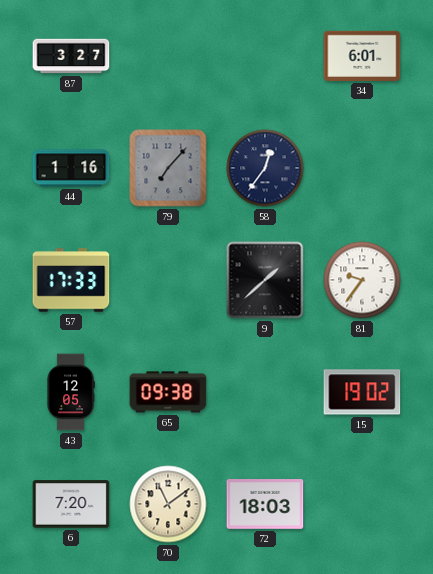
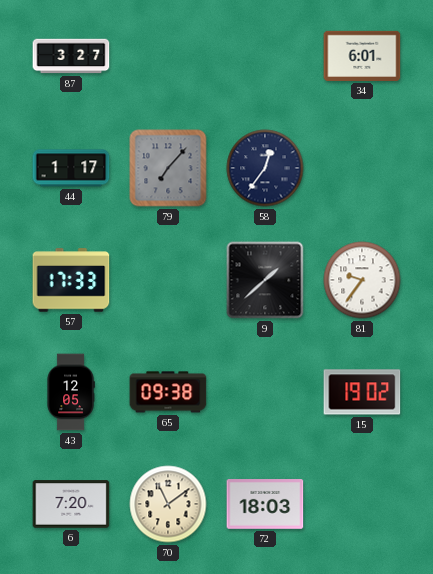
44: 1:16 -> 1:17
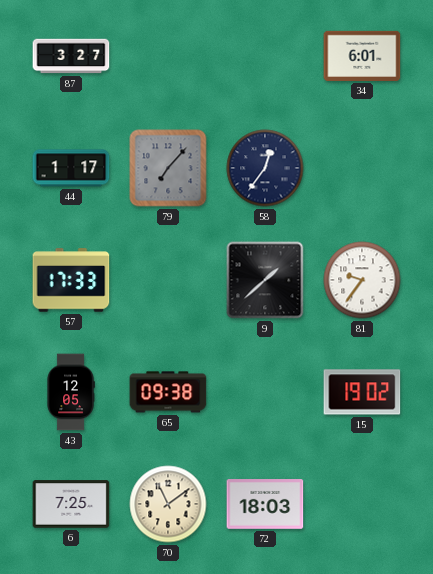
6: 7:20 -> 7:25
